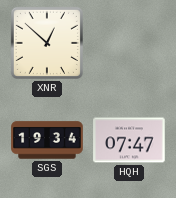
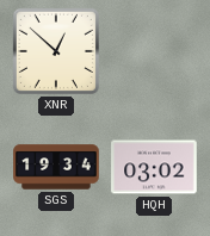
HQH: 07:47 -> 03:02
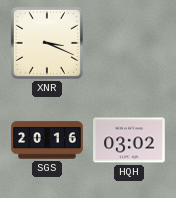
XNR: 12:52 -> 3:19
SGS: 19:34 -> 20:16
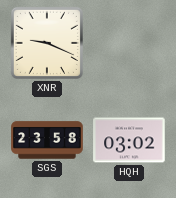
XNR: 3:19 -> 9:19
SGS: 20:16 -> 23:58
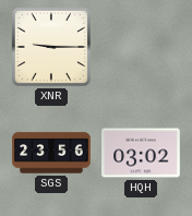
XNR: 9:19 -> 9:15
SGS: 23:58 -> 23:56
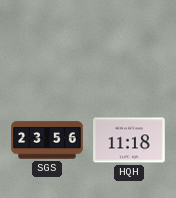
XNR: 9:15 -> none
HQH: 03:02 -> 11:18
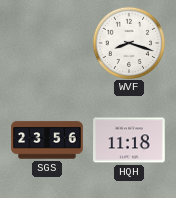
WVF: none -> 8:18
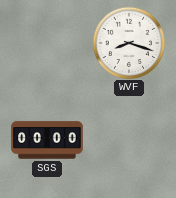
SGS: 23:56 -> 00:00
HQH: 11:18 -> none
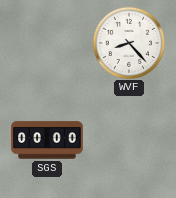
WVF: 8:18 -> 8:23
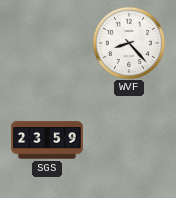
SGS: 00:00 -> 23:59
